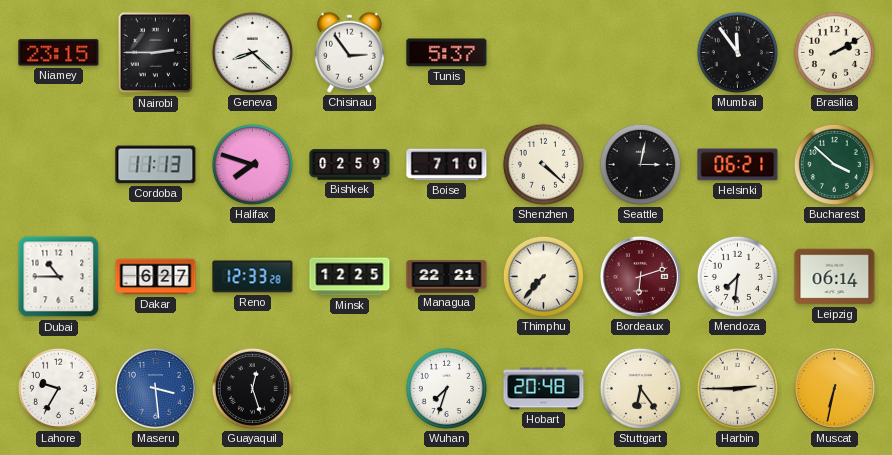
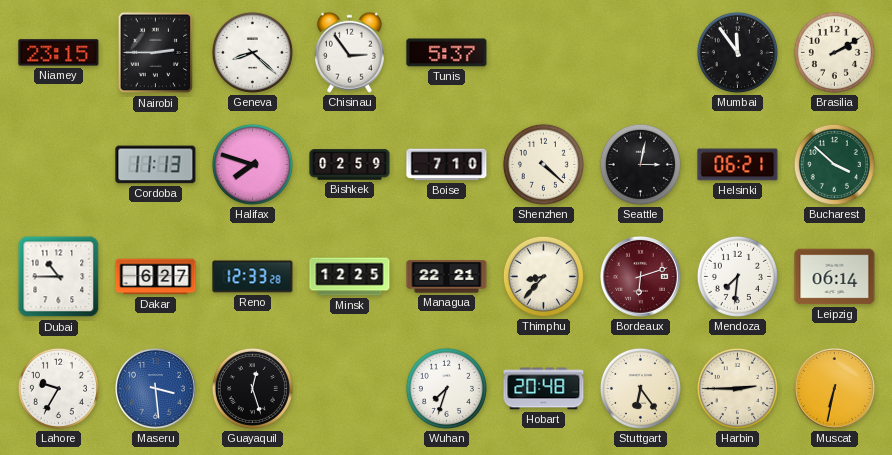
Thimphu: 7:37 -> 8:37
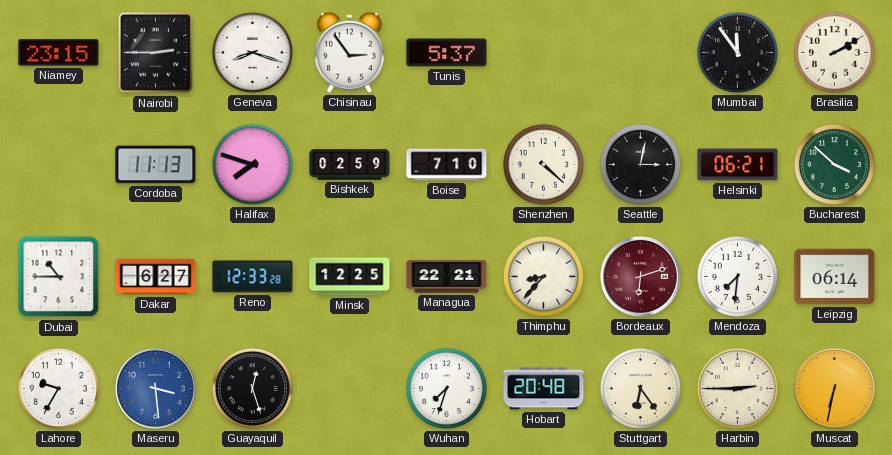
Geneva: 8:22 -> 8:18
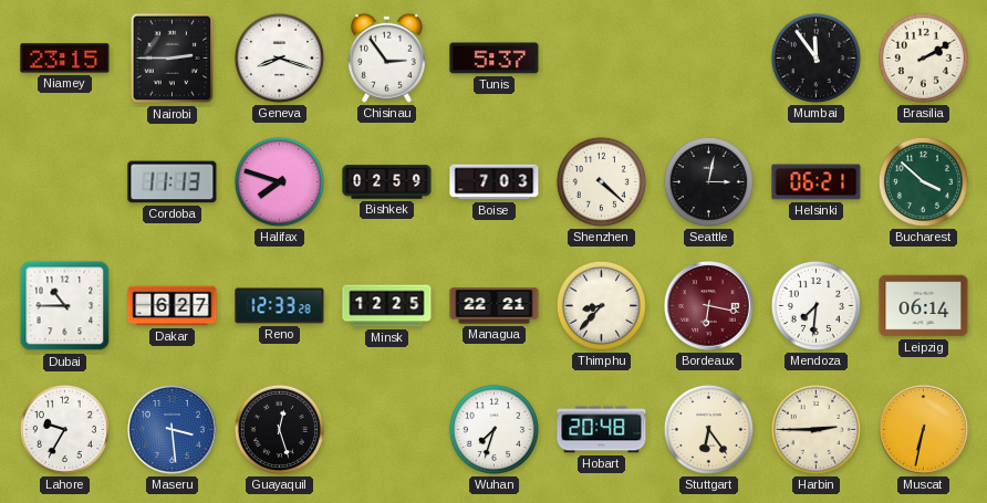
Boise: 7:10 -> 7:03
Bordeaux: 6:12 -> 6:17
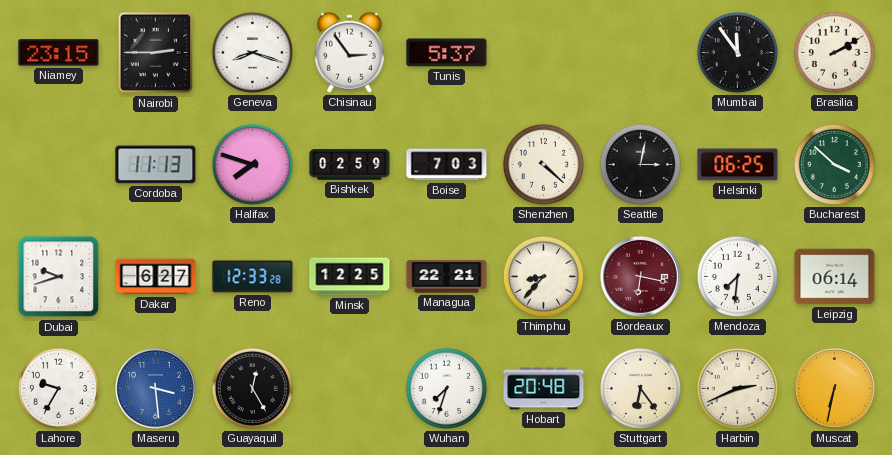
Helsinki: 06:21 -> 06:25
Dubai: 10:45 -> 9:42
Guayaquil: 12:27 -> 12:25
Harbin: 2:45 -> 2:41
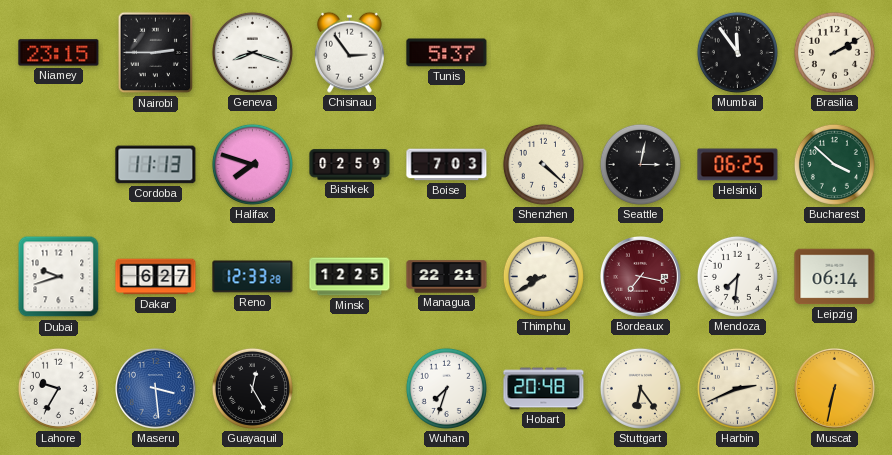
Thimphu: 8:37 -> 8:40
Bordeaux: 6:17 -> 7:17
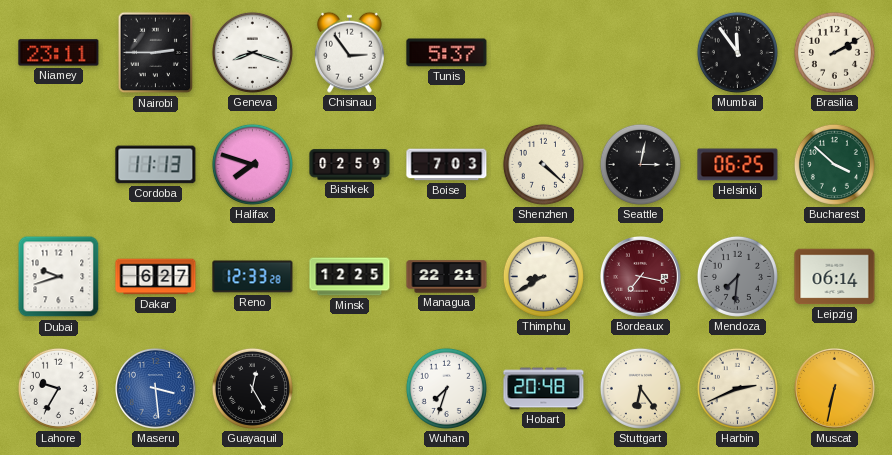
Niamey: 23:15 -> 23:11
Mendoza dial: white -> grey
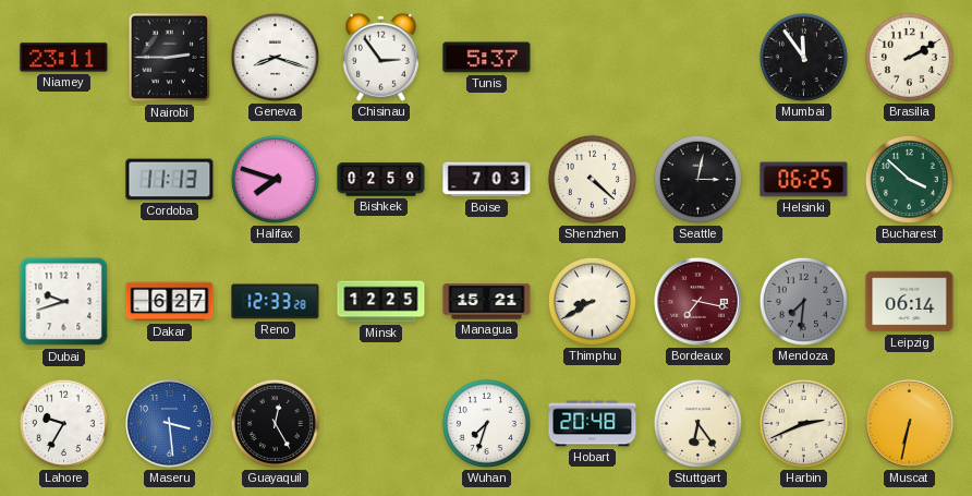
Managua: 22:21 -> 15:21
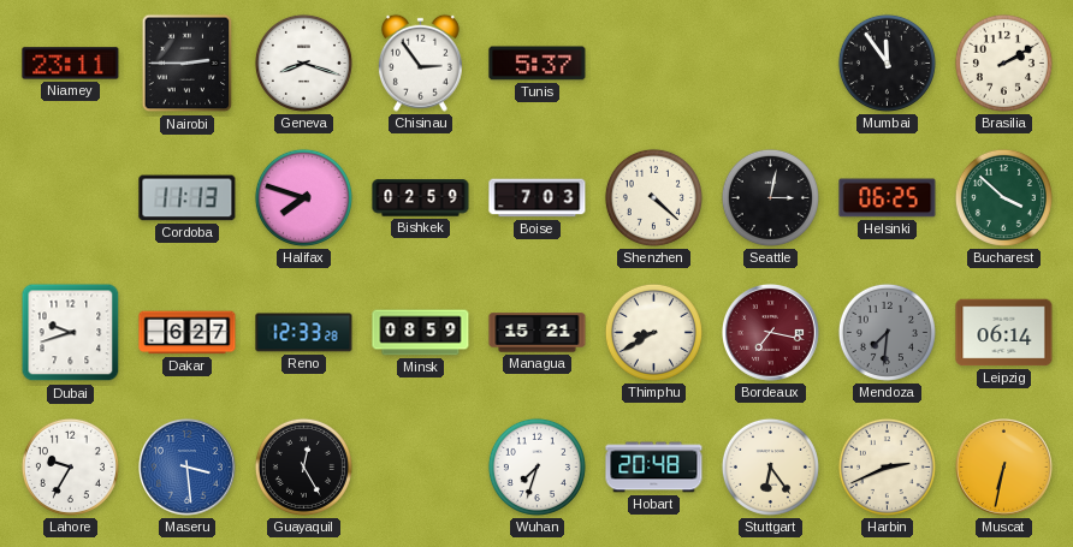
Minsk: 12:25 -> 08:59
